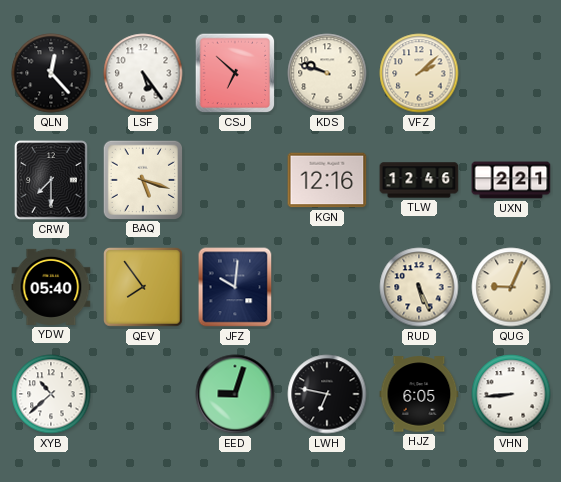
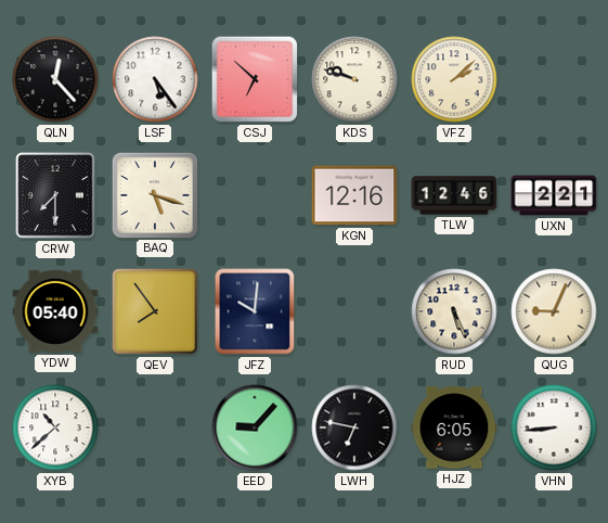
EED: 9:03 -> 9:07
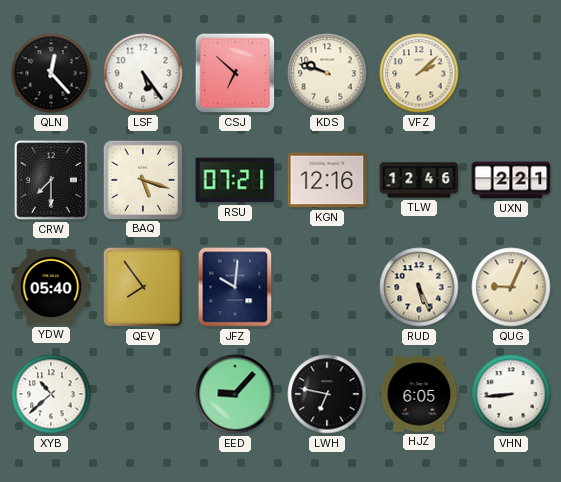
RSU: none -> 07:21
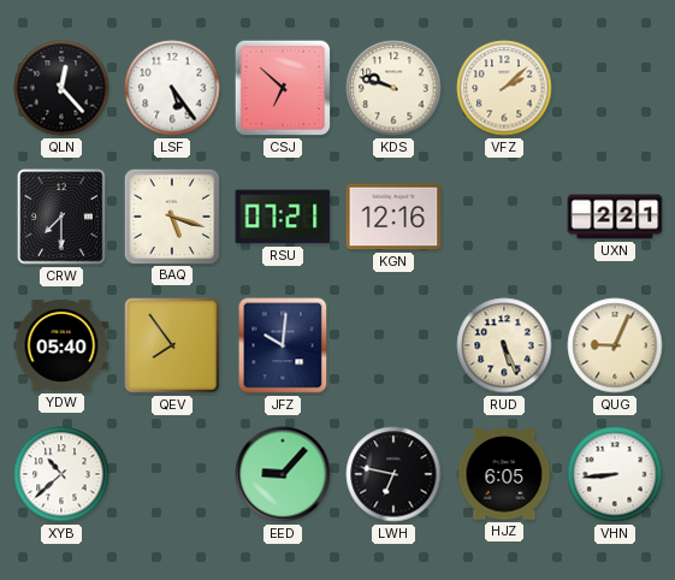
TLW: 12:46 -> none
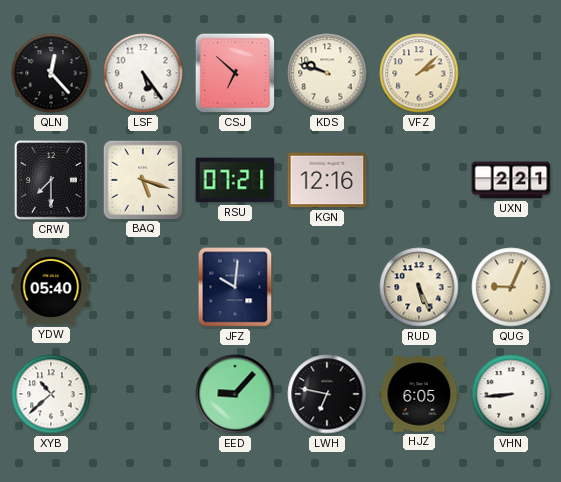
QEV: 7:54 -> none
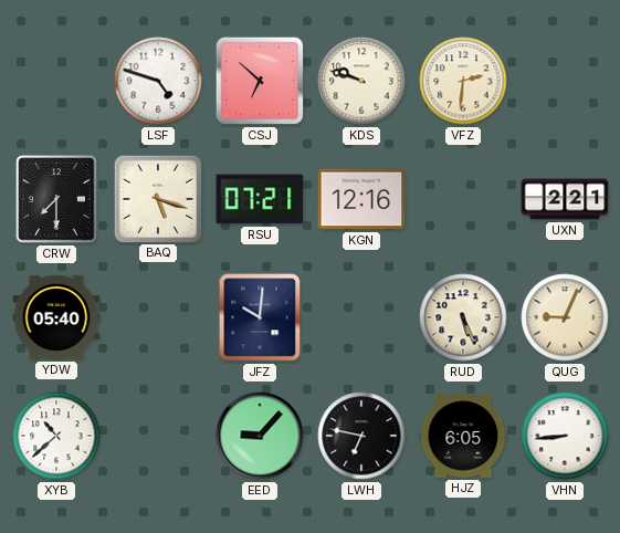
QLN: 12:23 -> none
LSF: 5:24 -> 4:48
VFZ: 2:08 -> 2:31
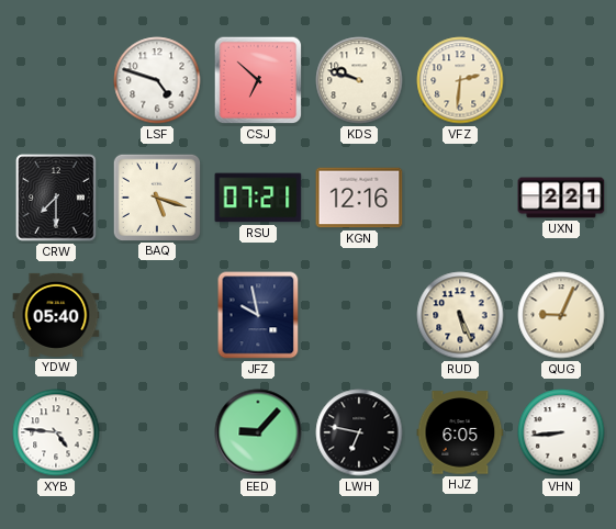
JFZ: 10:01 -> 9:58
XYB: 10:38 -> 4:46
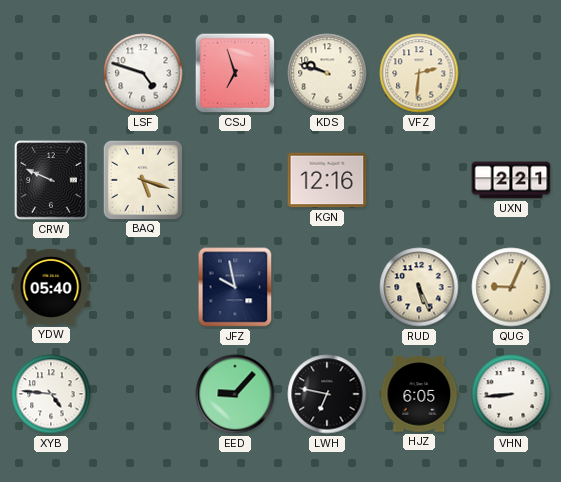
CSJ: 6:52 -> 6:57
CRW: 7:30 -> 9:49
RSU: 07:21 -> none
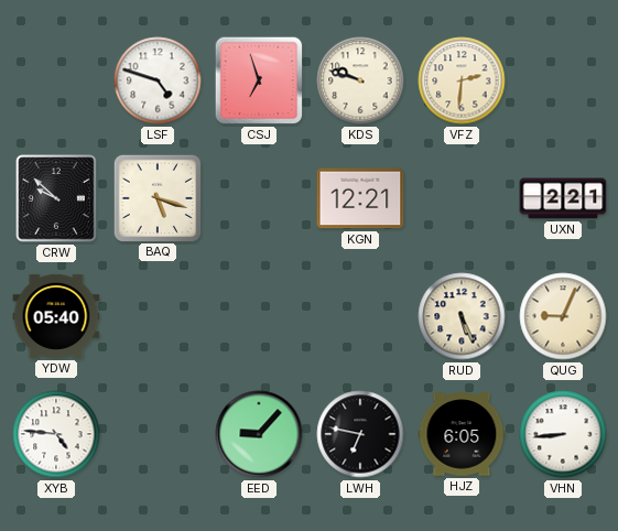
CRW: 9:49 -> 9:52
KGN: 12:16 -> 12:21
JFZ: 9:58 -> none
